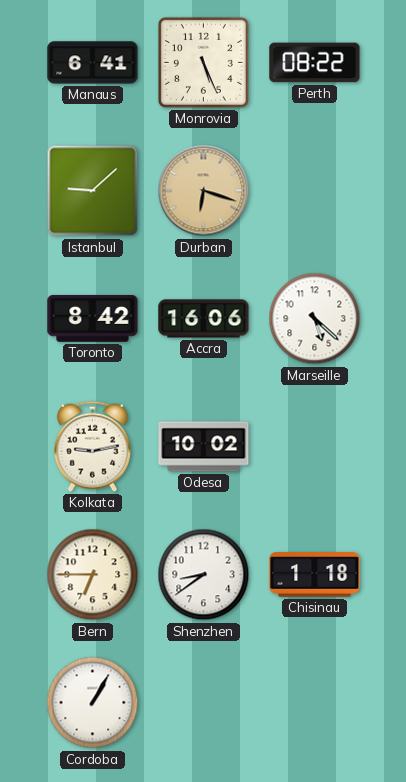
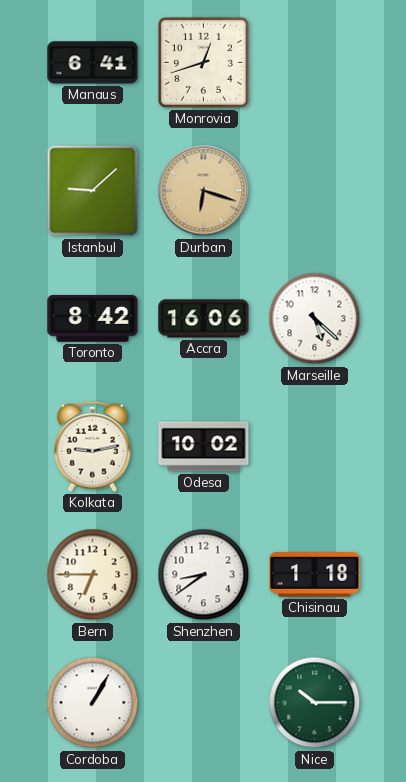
Monrovia: 5:26 -> 12:42
Perth: 08:22 -> none
Nice: none -> 10:15
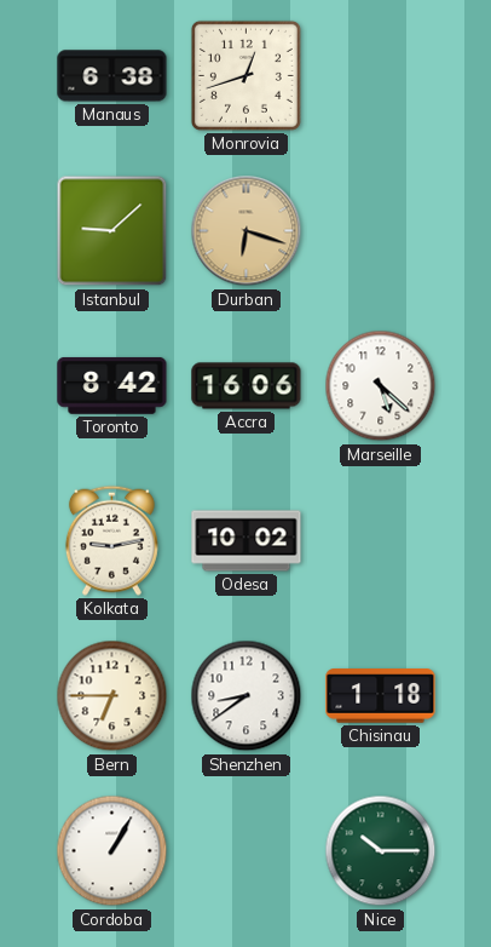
Manaus: 6:41 -> 6:38
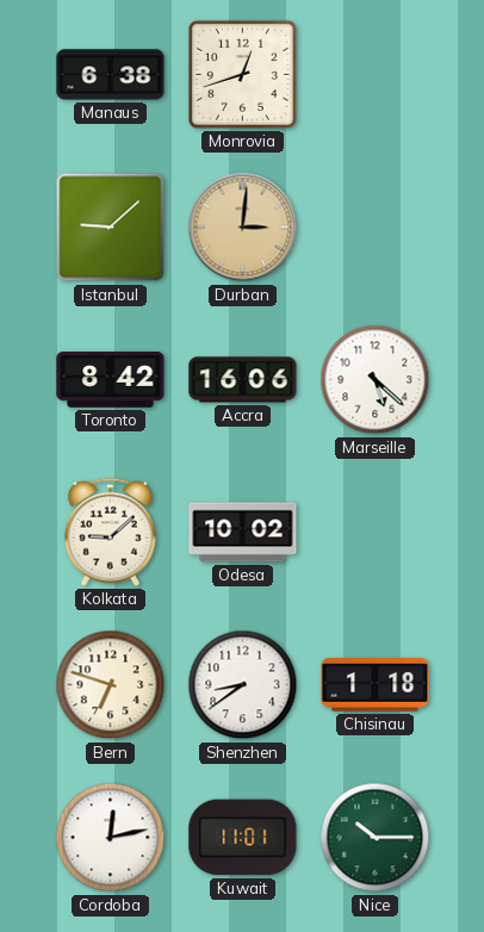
Durban: 6:18 -> 3:01
Kolkata: 9:13 -> 9:08
Bern: 6:45 -> 6:48
Cordoba: 1:05 -> 12:13
Kuwait: none -> 11:01
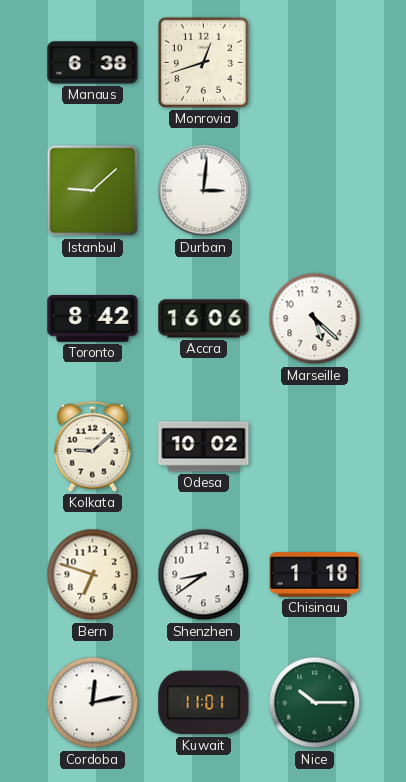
Durban dial: champagne -> white
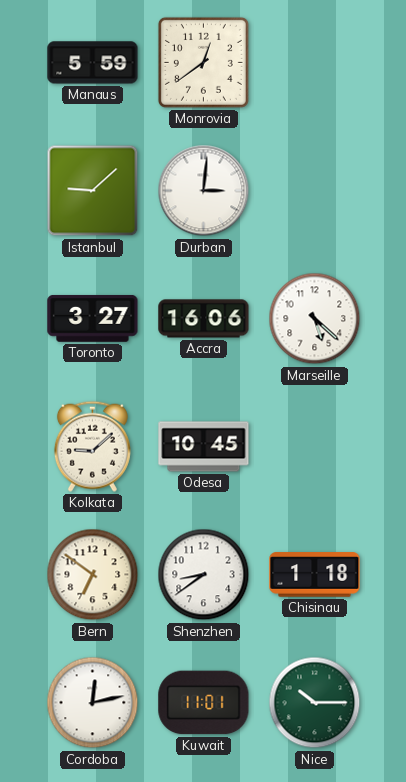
Manaus: 6:38 -> 5:59
Monrovia: 12:42 -> 12:39
Toronto: 8:42 -> 3:27
Odesa: 10:02 -> 10:45
Bern: 6:48 -> 6:51
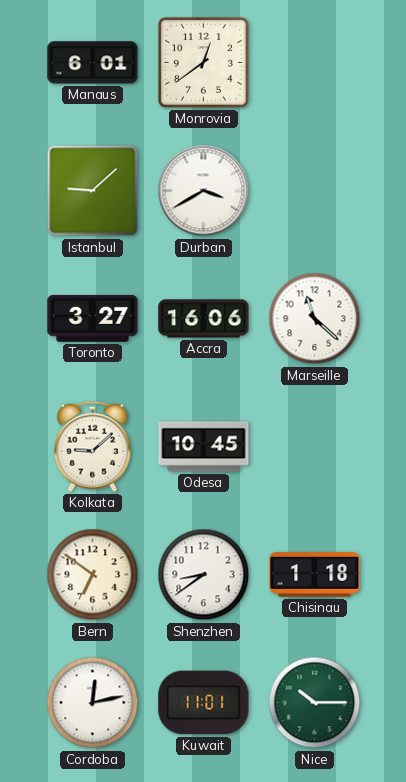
Manaus: 5:59 -> 6:01
Durban: 3:01 -> 3:40
Marseille: 5:22 -> 11:22
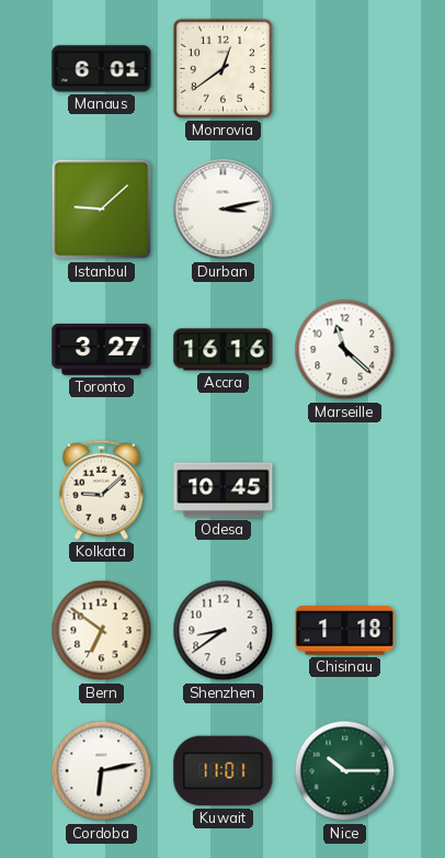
Durban: 3:40 -> 3:13
Accra: 16:06 -> 16:16
Cordoba: 12:13 -> 6:13
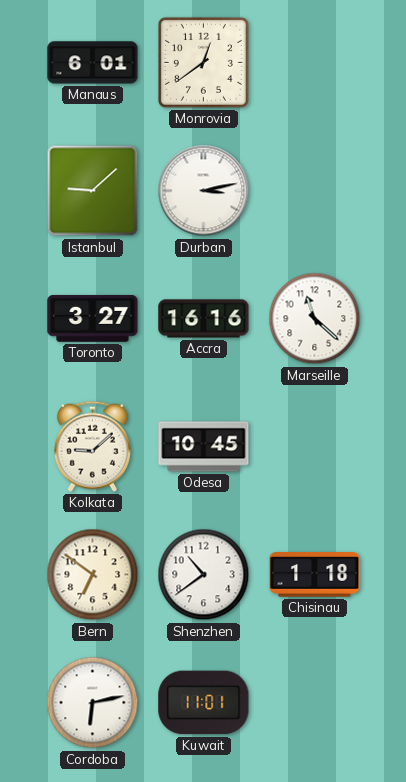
Shenzhen: 8:39 -> 10:39
Nice: 10:15 -> none
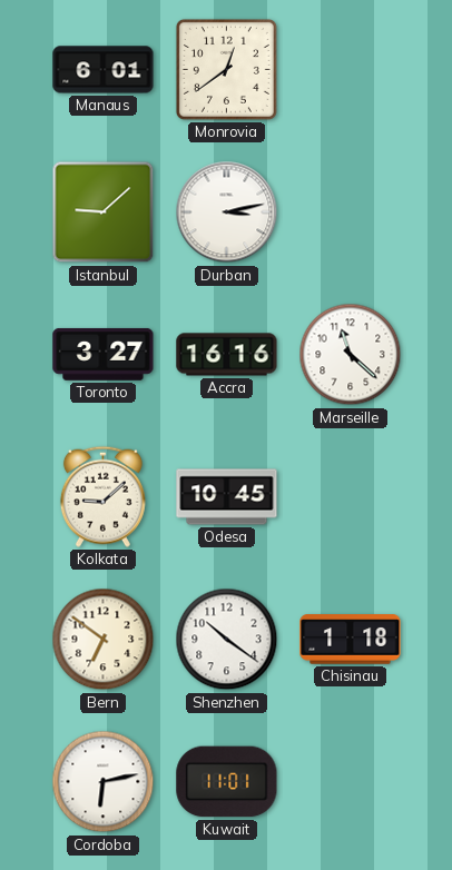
Shenzhen: 10:39 -> 10:21
